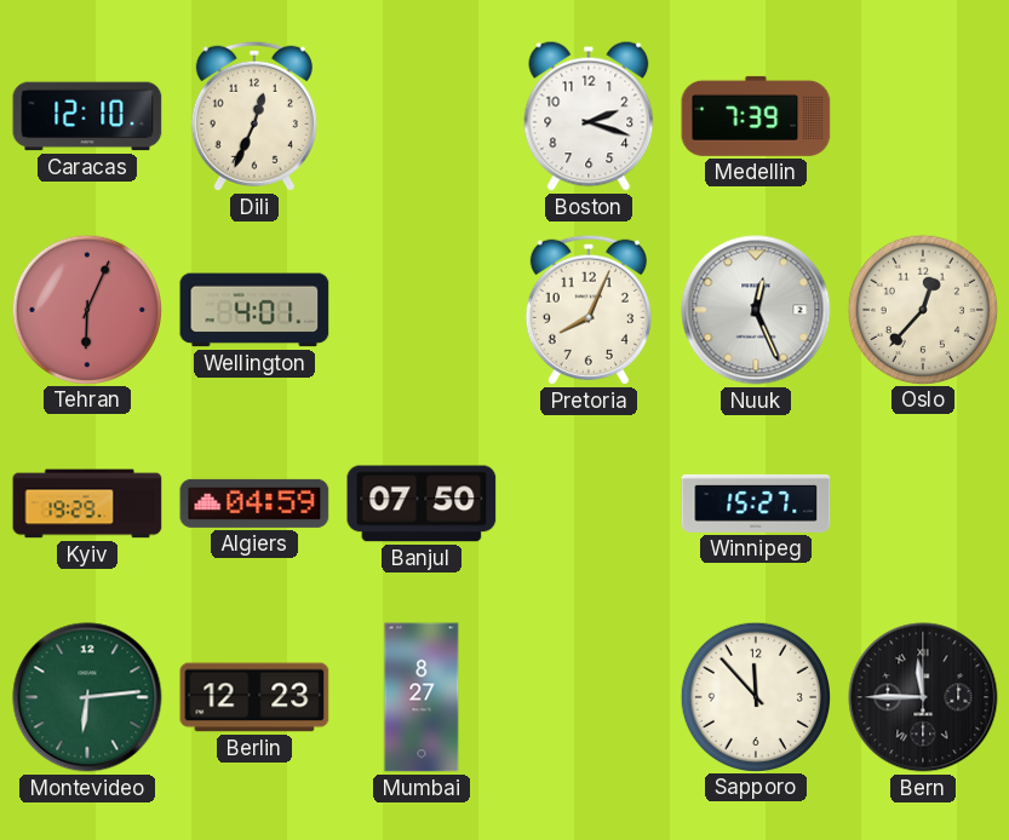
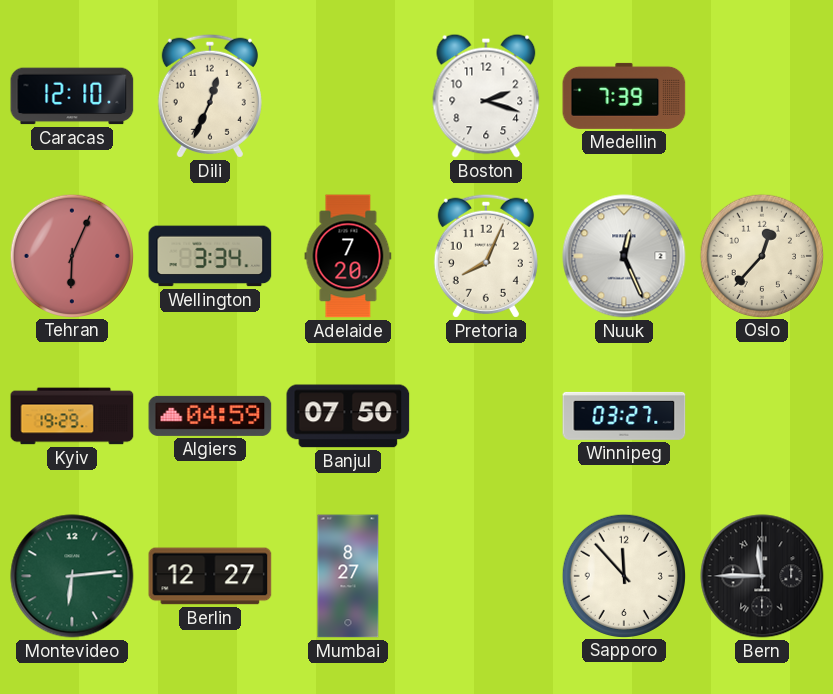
Wellington: 4:01 -> 3:34
Adelaide: none -> 7:20
Winnipeg: 15:27 -> 03:27
Berlin: 12:23 -> 12:27
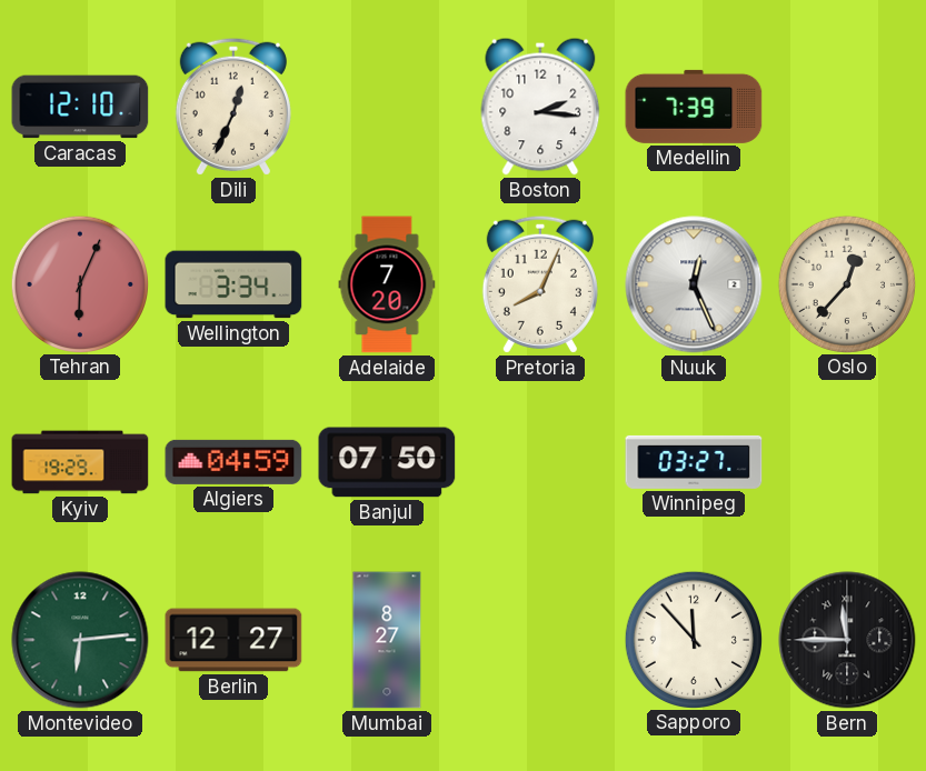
Boston: 2:18 -> 2:16
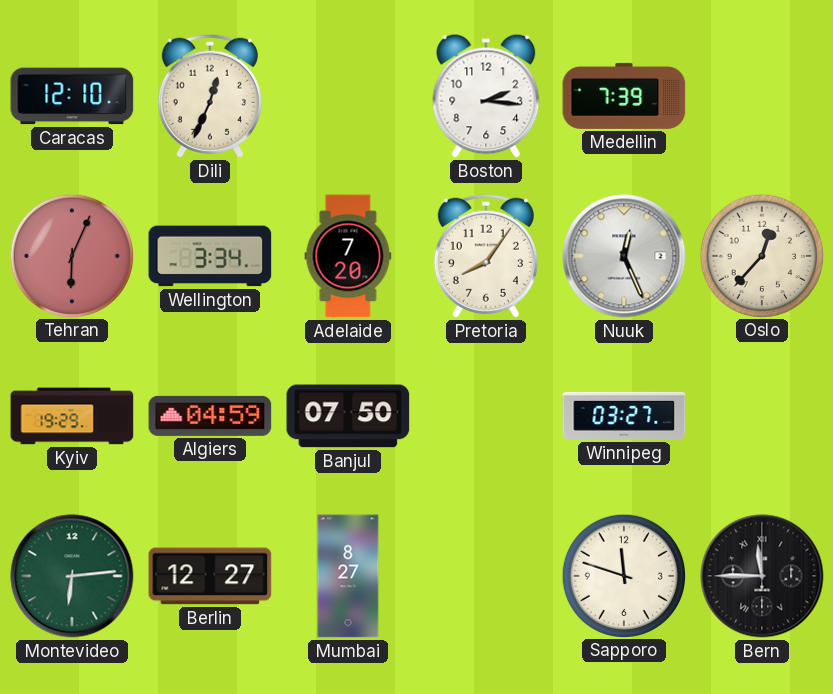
Pretoria: 8:04 -> 8:06
Sapporo: 11:53 -> 11:48
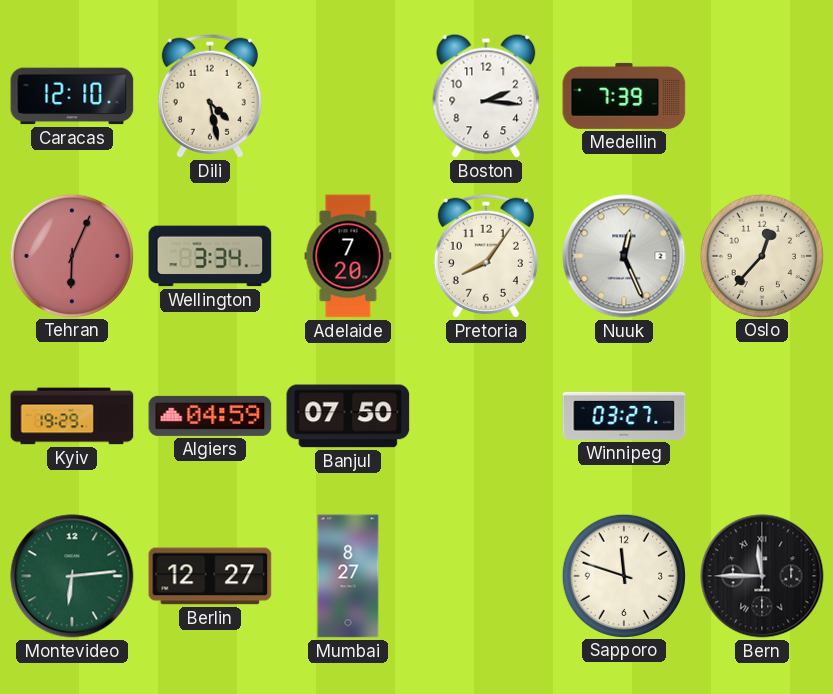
Dili: 12:34 -> 4:28
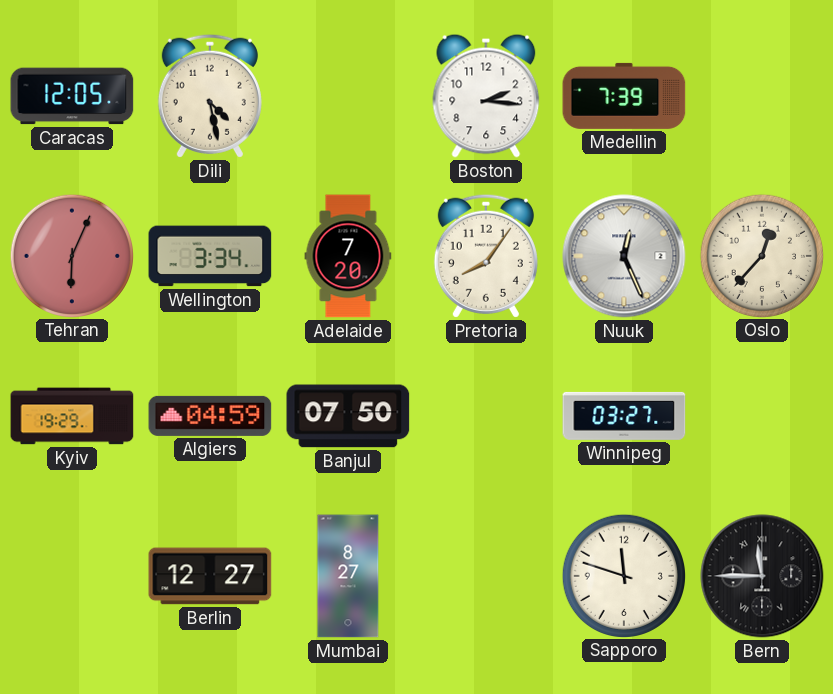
Caracas: 12:10 -> 12:05
Montevideo: 6:14 -> none
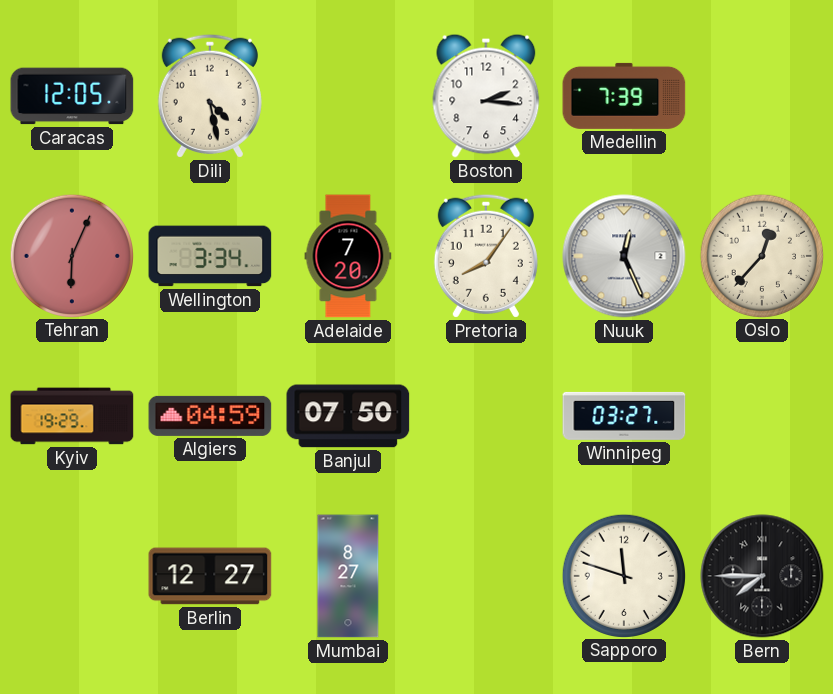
Bern: 11:45 -> 7:45
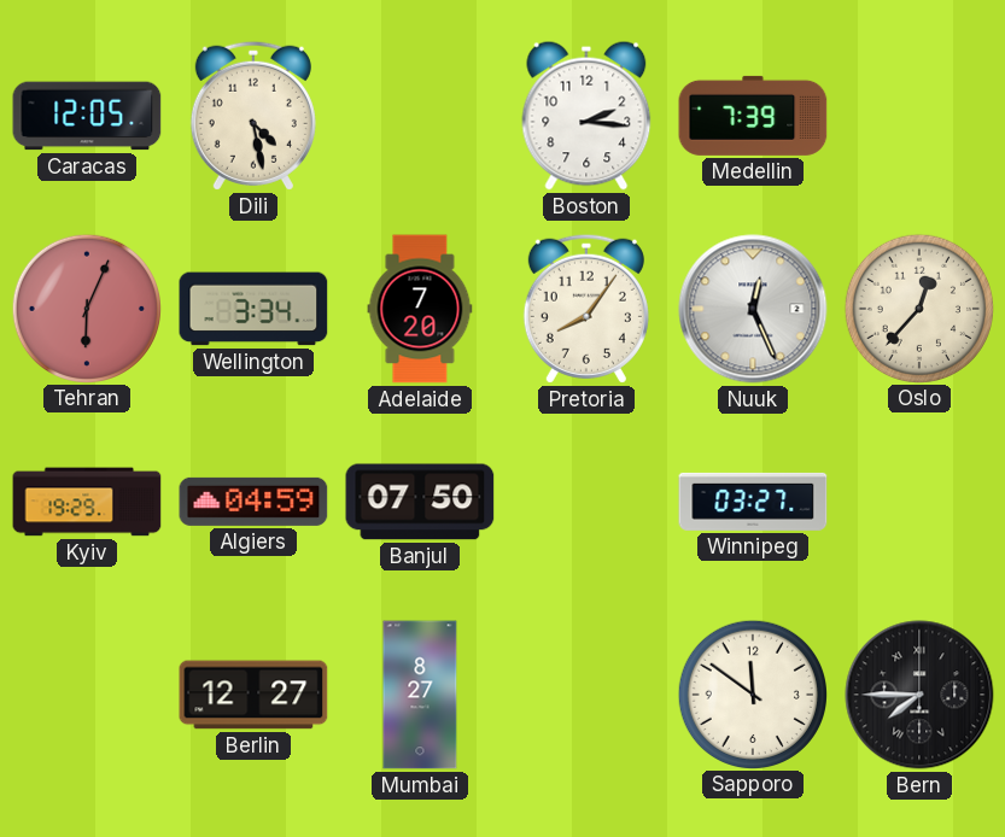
Sapporo: 11:48 -> 11:51
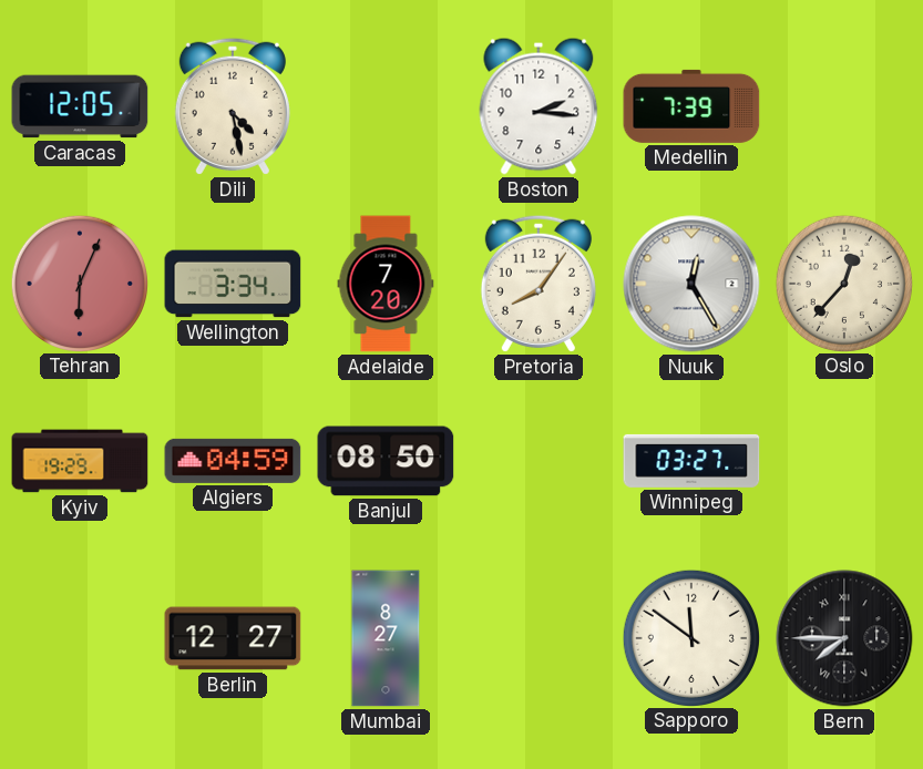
Nuuk: 12:26 -> 12:25
Banjul: 07:50 -> 08:50
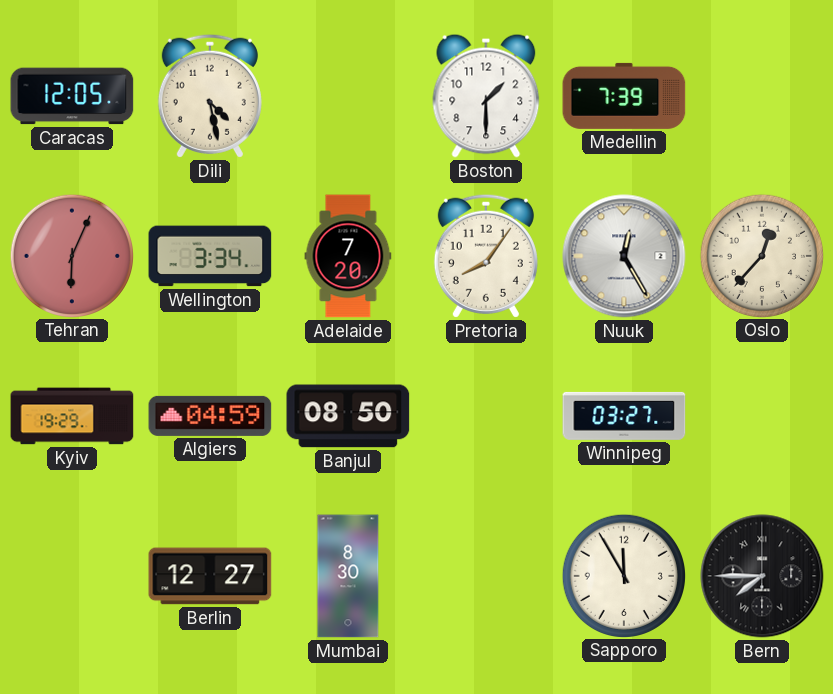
Boston: 2:16 -> 1:30
Mumbai: 8:27 -> 8:30
Sapporo: 11:51 -> 11:55
